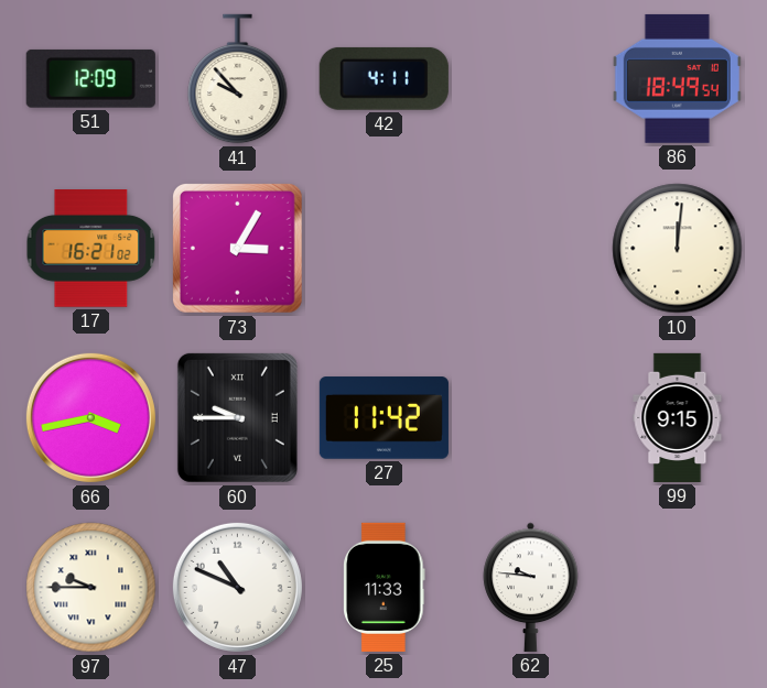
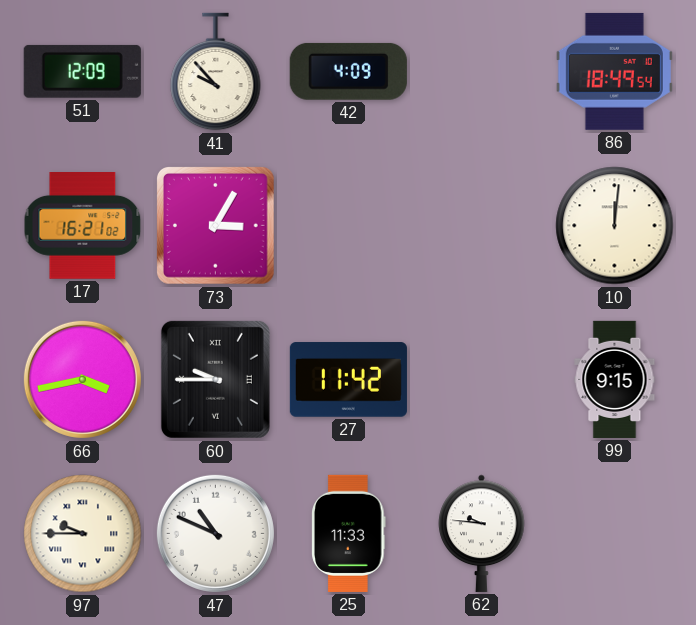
42: 4:11 -> 4:09
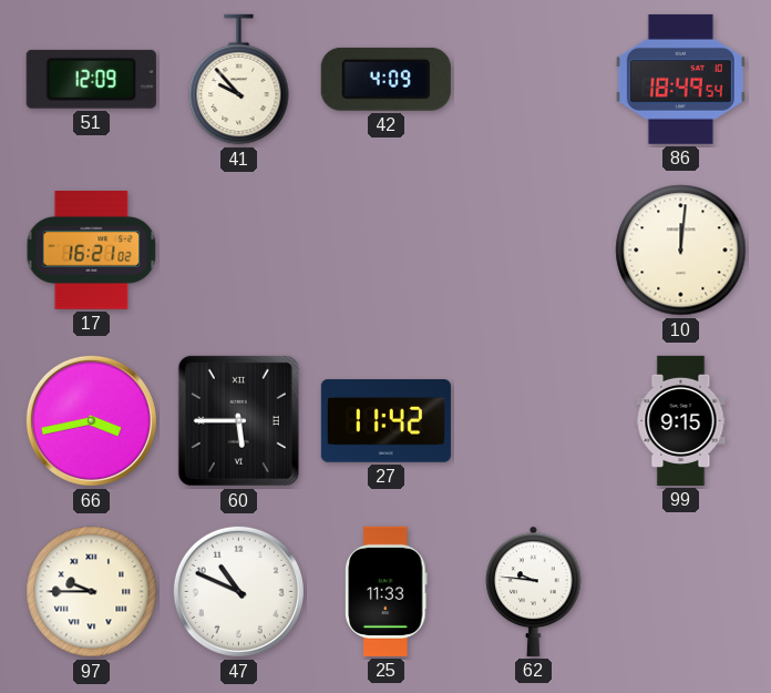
73: 3:05 -> none
60: 9:45 -> 5:45
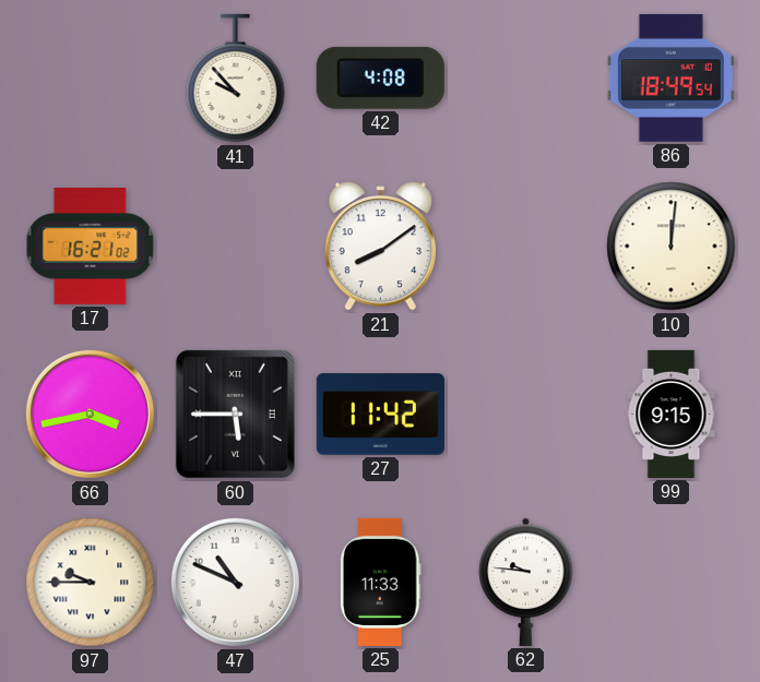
51: 12:09 -> none
42: 4:09 -> 4:08
21: none -> 8:09
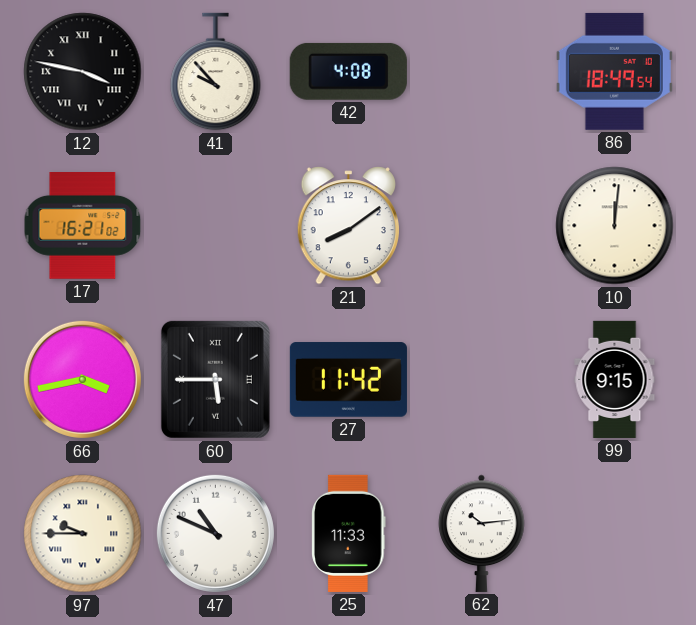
12: none -> 3:47
62: 9:46 -> 10:14
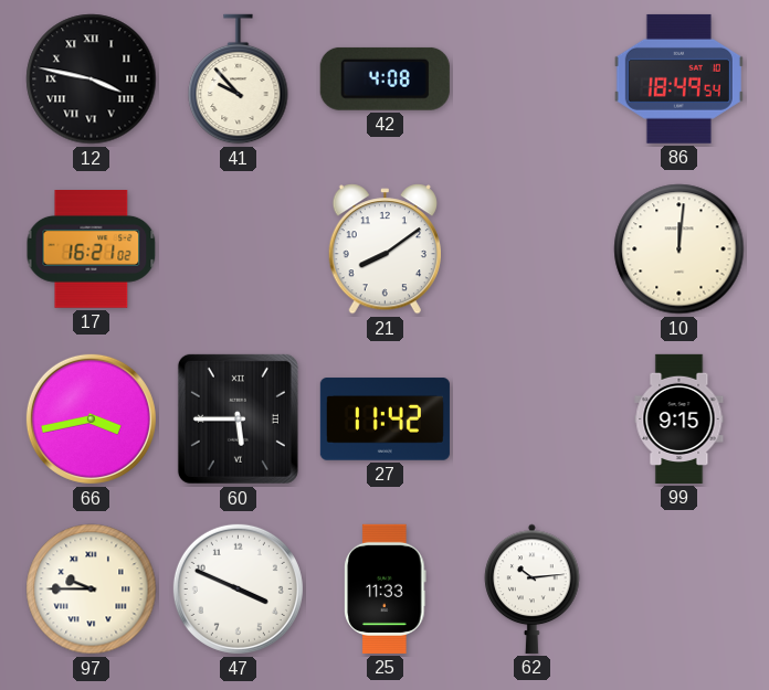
47: 10:49 -> 3:49
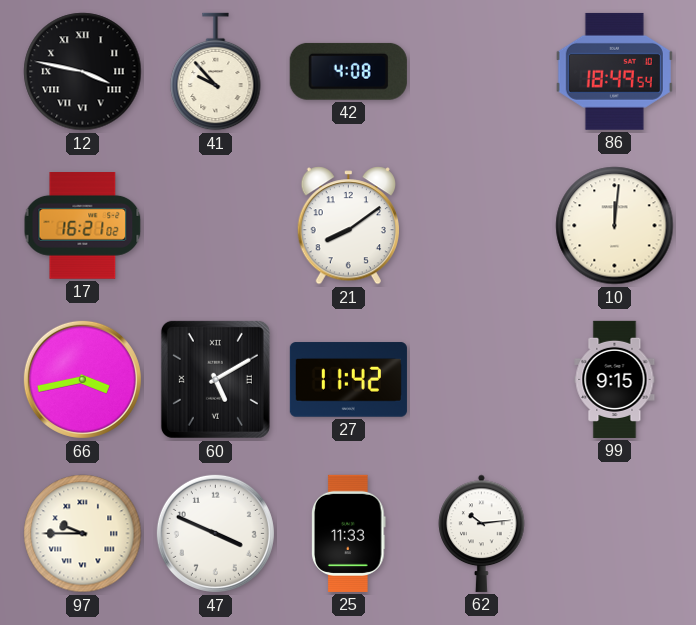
60: 5:45 -> 5:10
